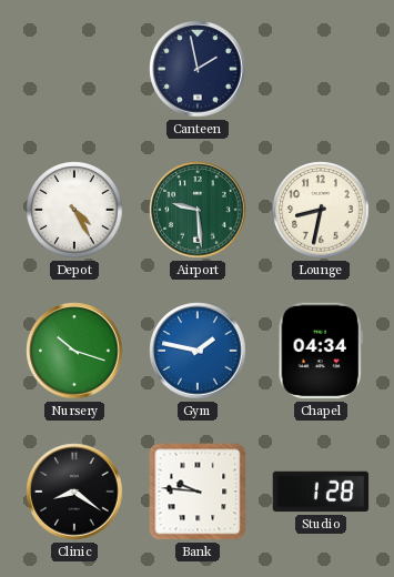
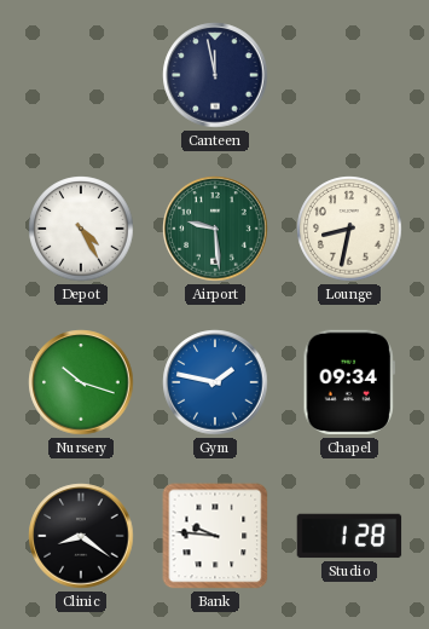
Canteen: 1:58 -> 11:58
Chapel: 04:34 -> 09:34
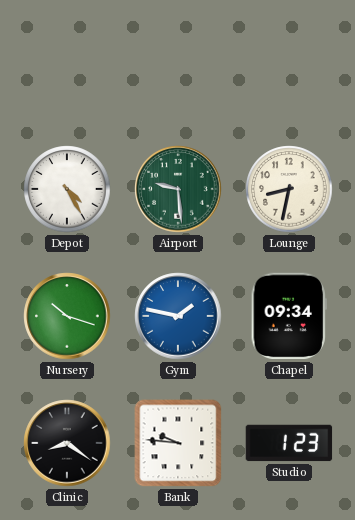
Canteen: 11:58 -> none
Studio: 1:28 -> 1:23
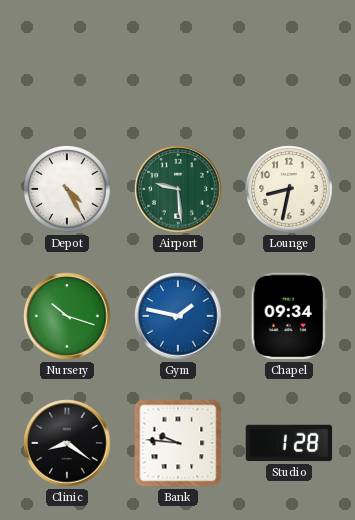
Studio: 1:23 -> 1:28
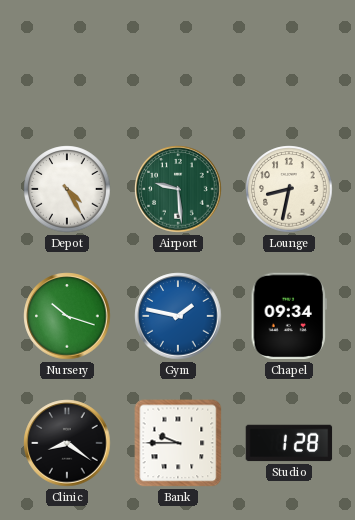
Bank: 9:46 -> 9:45
